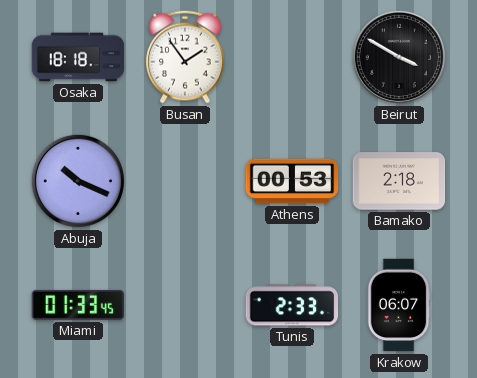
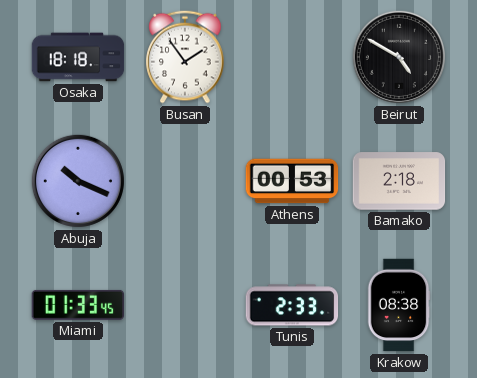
Beirut: 3:50 -> 4:50
Krakow: 06:07 -> 08:38
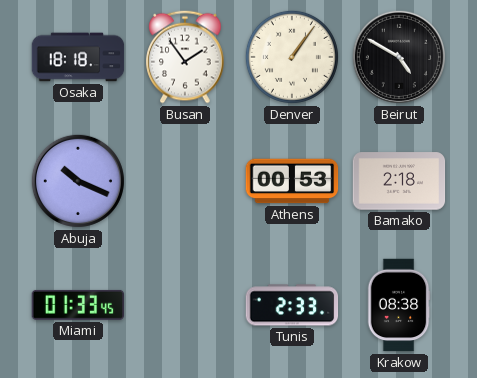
Denver: none -> 1:06
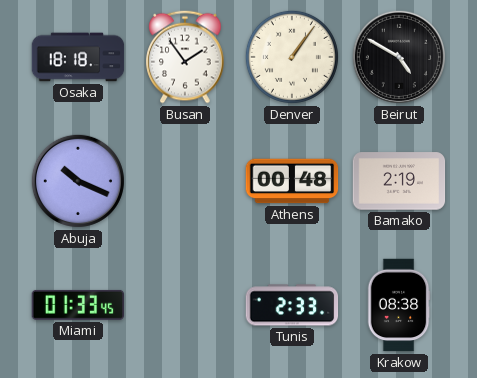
Athens: 00:53 -> 00:48
Bamako: 2:18 -> 2:19
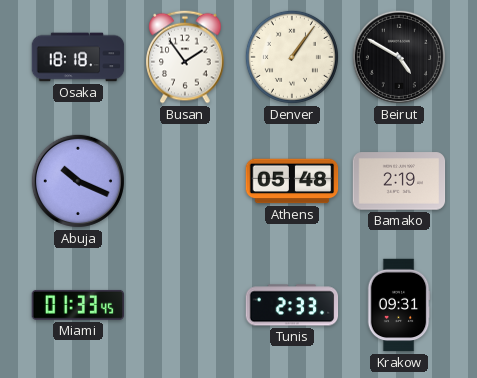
Athens: 00:48 -> 05:48
Krakow: 08:38 -> 09:31
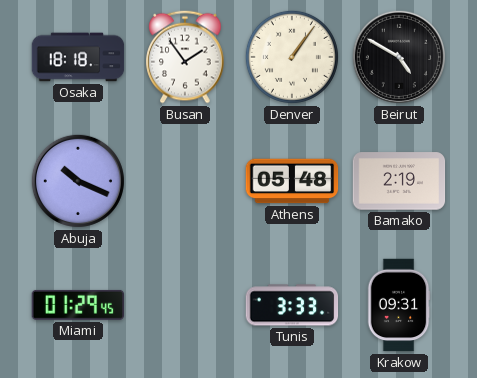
Miami: 01:33 -> 01:29
Tunis: 2:33 -> 3:33
